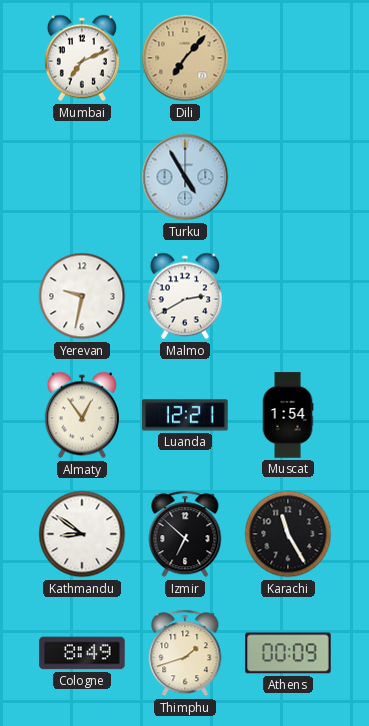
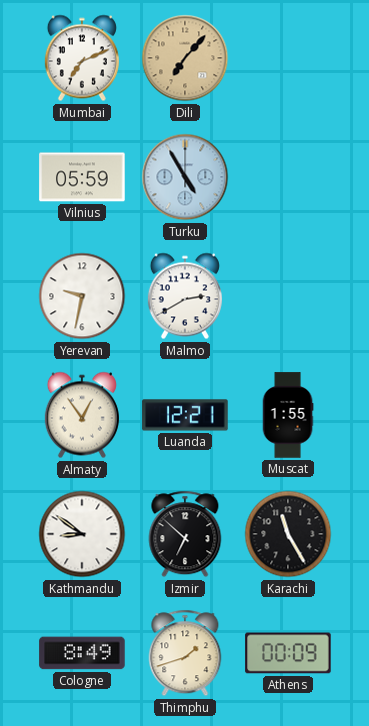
Vilnius: none -> 05:59
Muscat: 1:54 -> 1:55
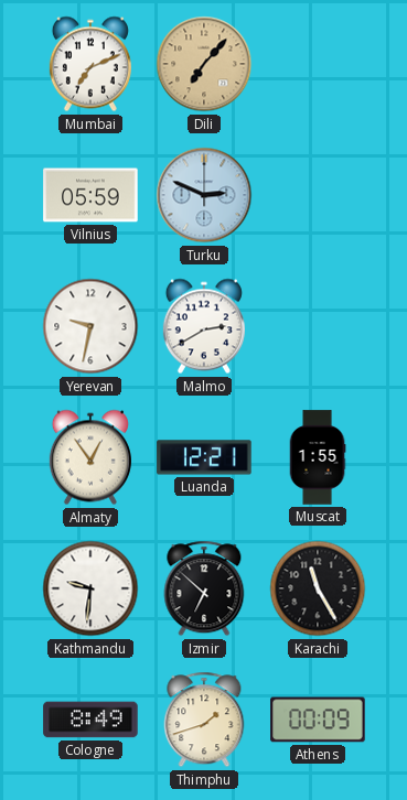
Turku: 4:55 -> 2:49
Kathmandu: 8:51 -> 9:31
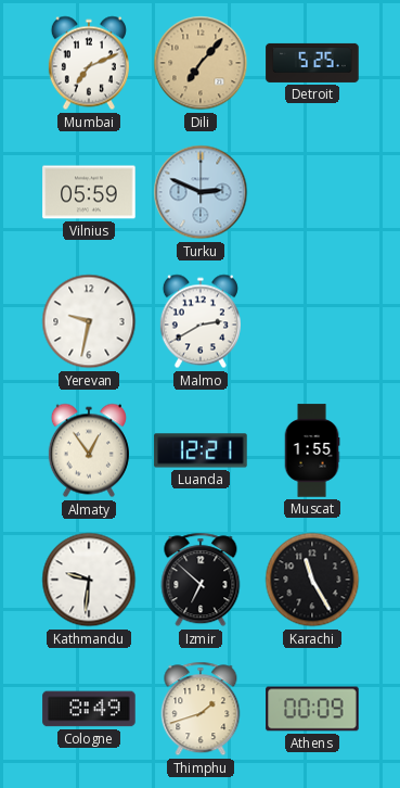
Detroit: none -> 5:25
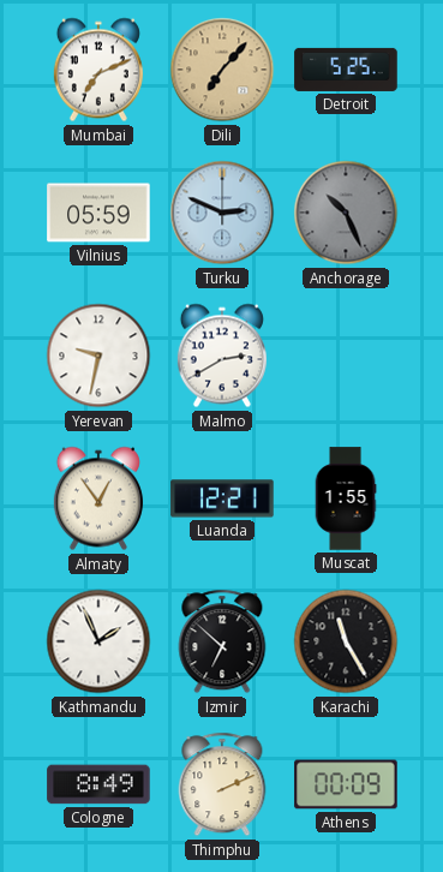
Anchorage: none -> 10:26
Kathmandu: 9:31 -> 1:56
Thimphu: 1:42 -> 2:11
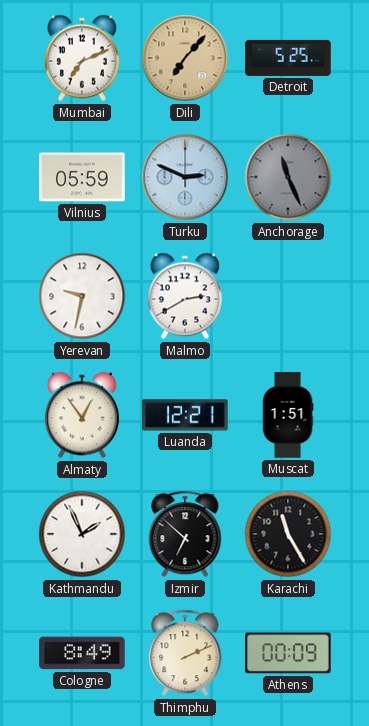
Anchorage: 10:26 -> 11:26
Muscat: 1:55 -> 1:51
